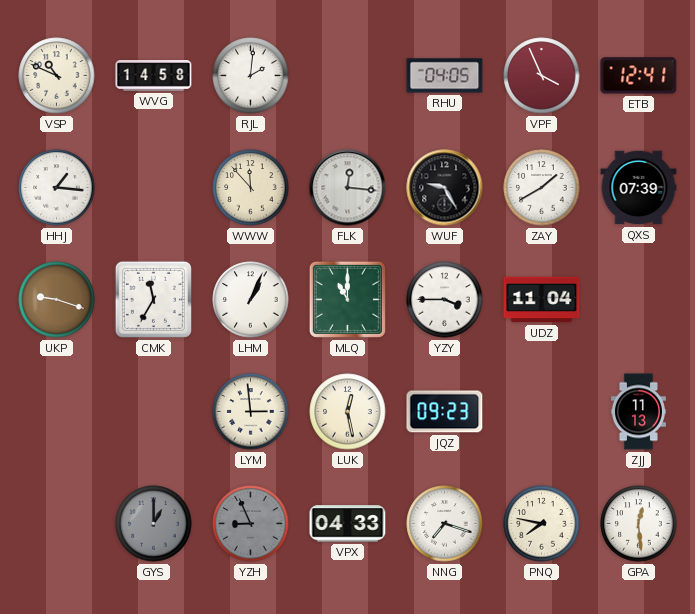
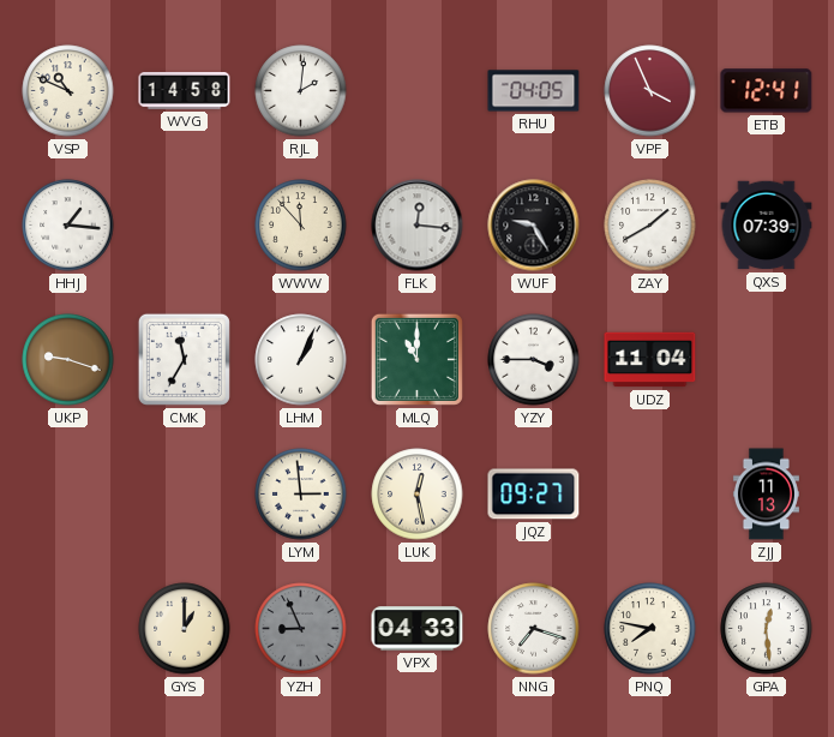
JQZ: 09:23 -> 09:27
GYS dial: grey -> cream
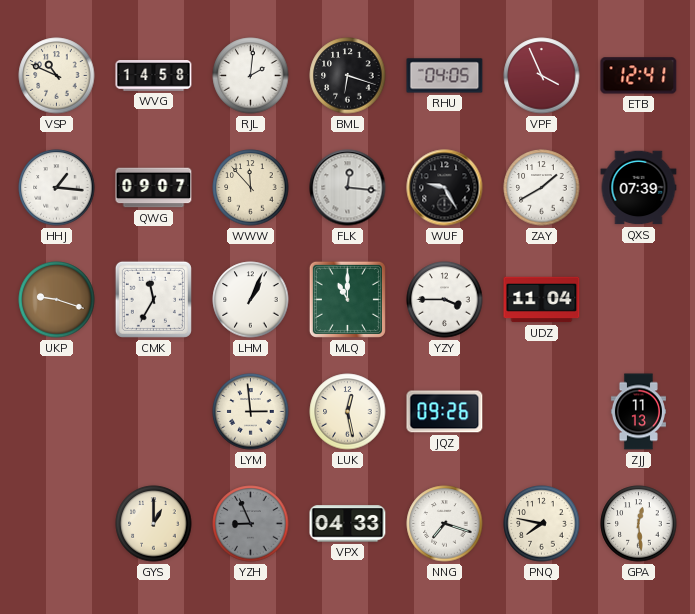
BML: none -> 6:18
QWG: none -> 09:07
JQZ: 09:27 -> 09:26
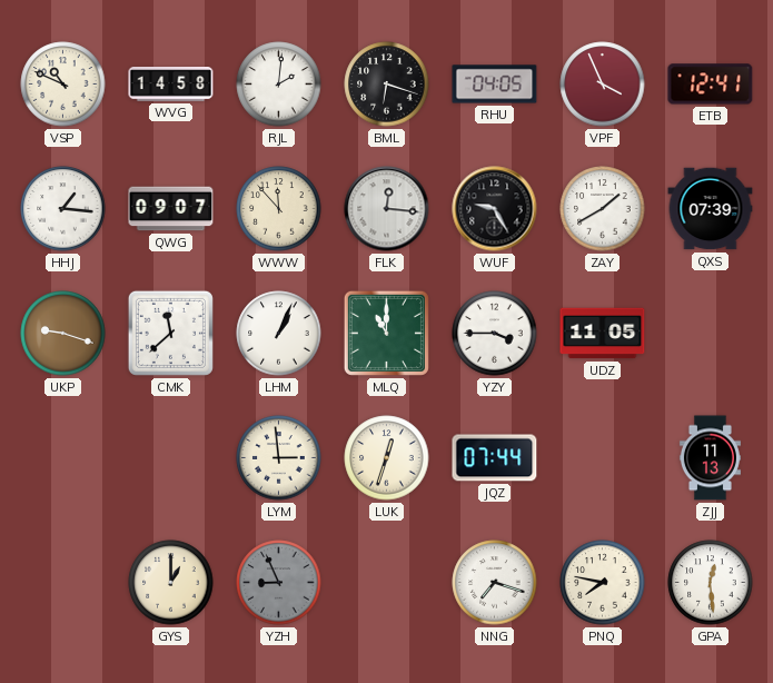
CMK: 11:35 -> 11:38
UDZ: 11:04 -> 11:05
LUK: 12:28 -> 12:33
JQZ: 09:26 -> 07:44
VPX: 04:33 -> none
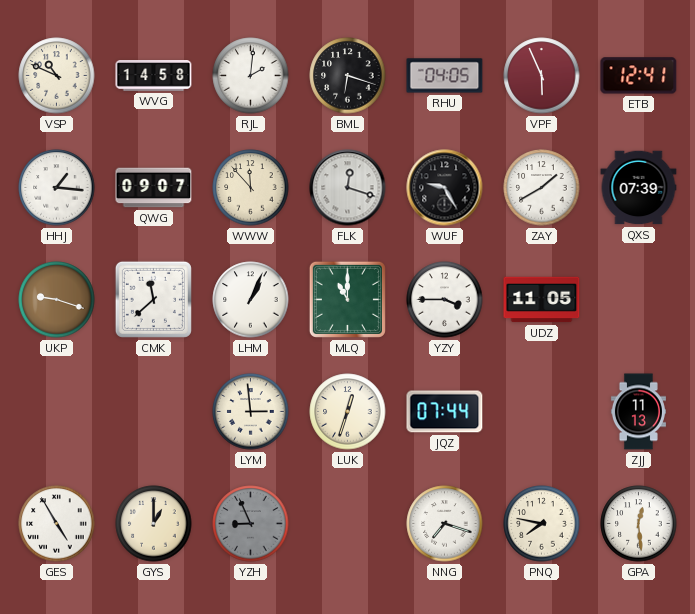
VPF: 3:56 -> 5:56
FLK: 12:16 -> 12:18
GES: none -> 4:55
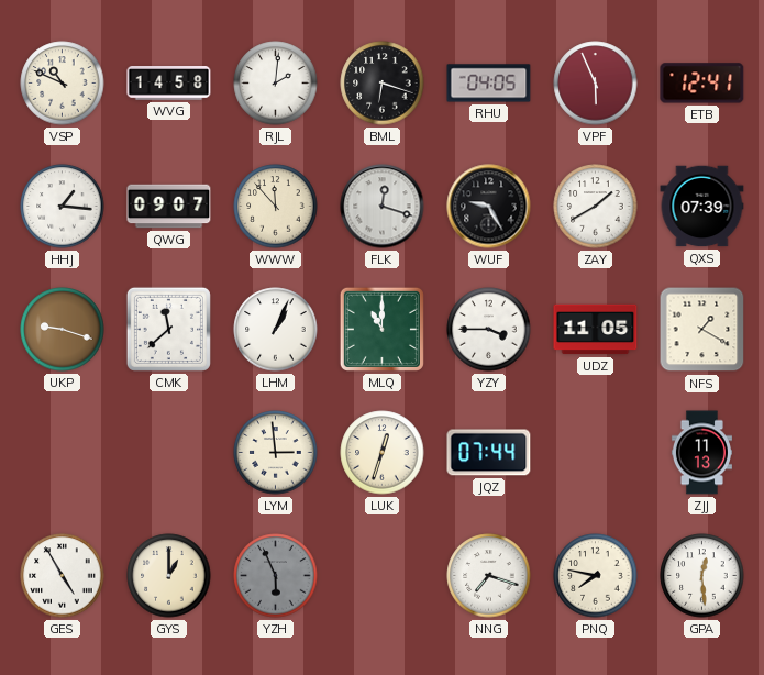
NFS: none -> 1:20
YZH: 8:56 -> 5:56
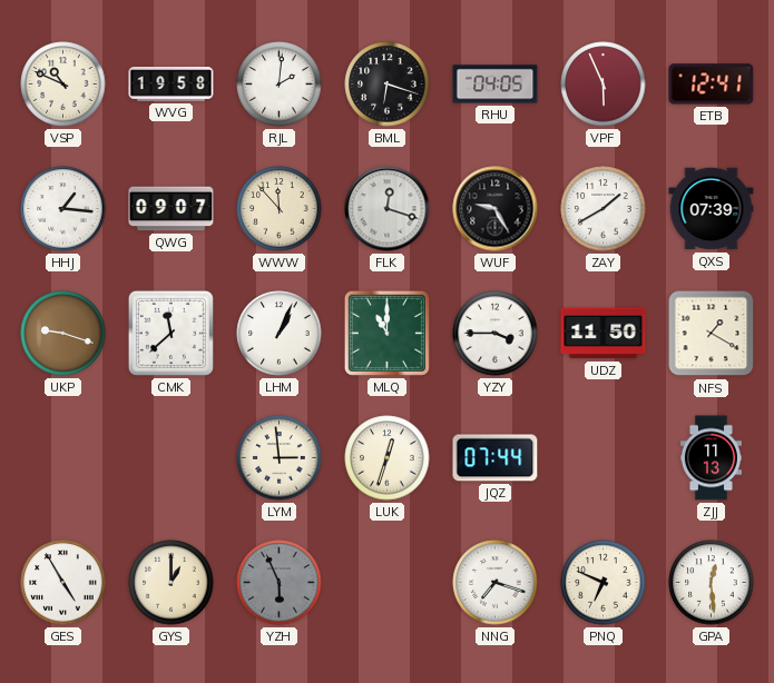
WVG: 14:58 -> 19:58
UDZ: 11:05 -> 11:50
PNQ: 7:47 -> 6:49
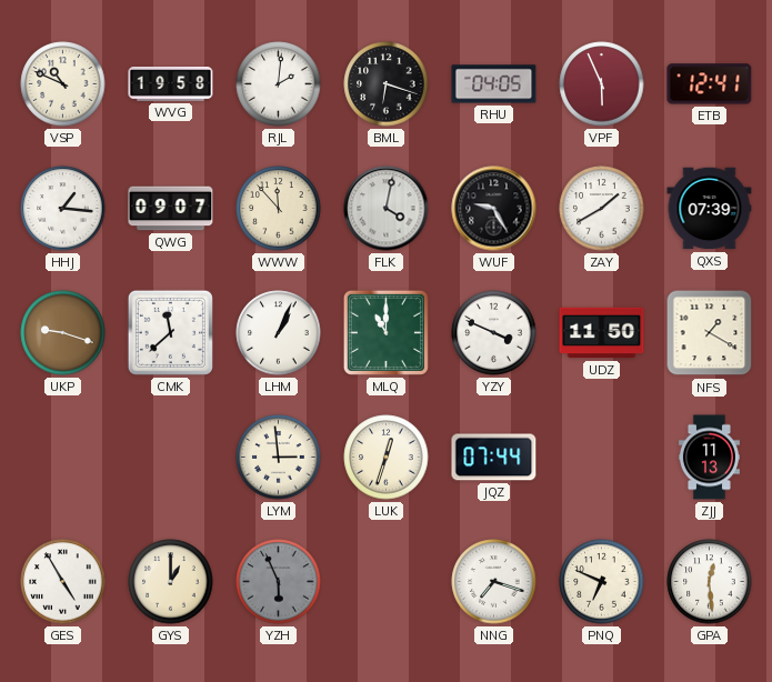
FLK: 12:18 -> 4:02
YZY: 3:45 -> 3:49
